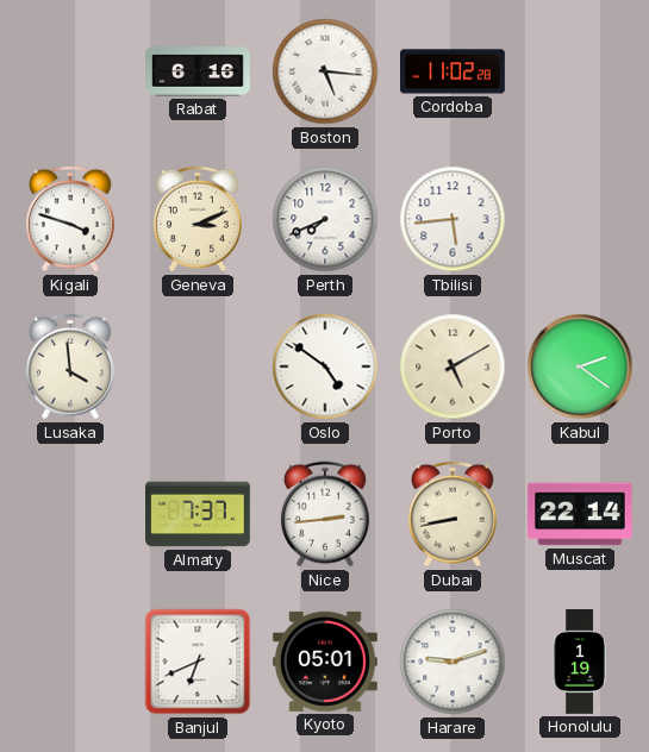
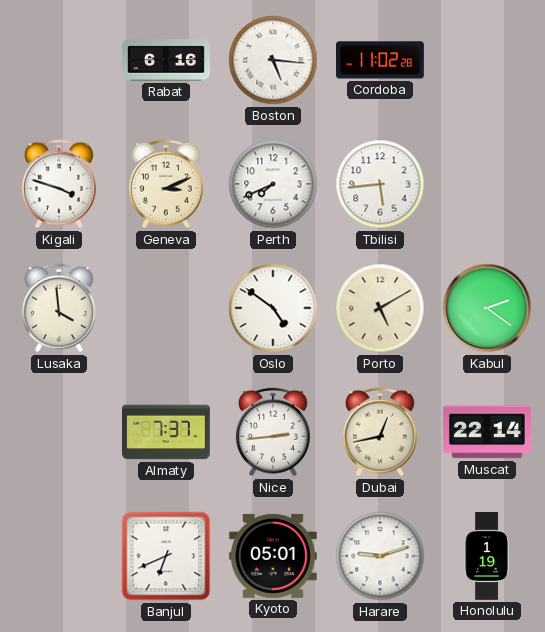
Dubai: 8:43 -> 12:43
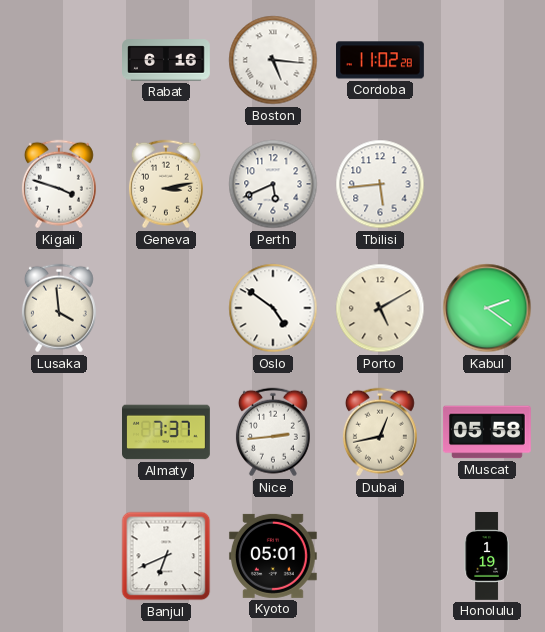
Geneva: 3:11 -> 3:13
Perth: 7:41 -> 5:41
Muscat: 22:14 -> 05:58
Harare: 9:12 -> none
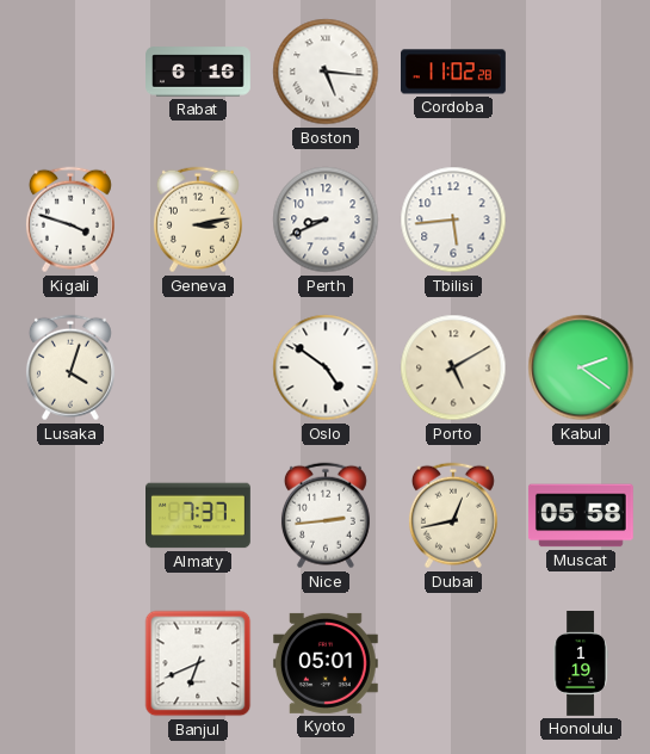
Perth: 5:41 -> 8:41
Lusaka: 3:59 -> 4:03
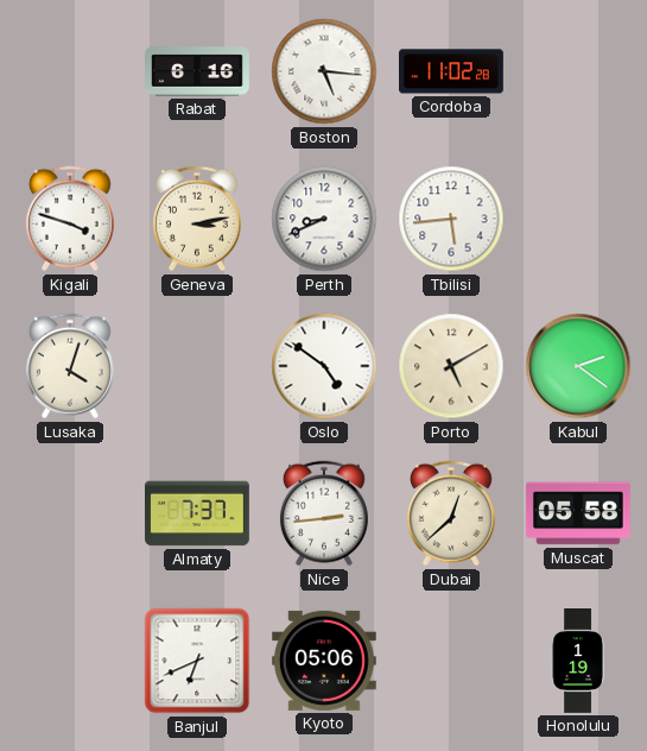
Dubai: 12:43 -> 12:38
Kyoto: 05:01 -> 05:06
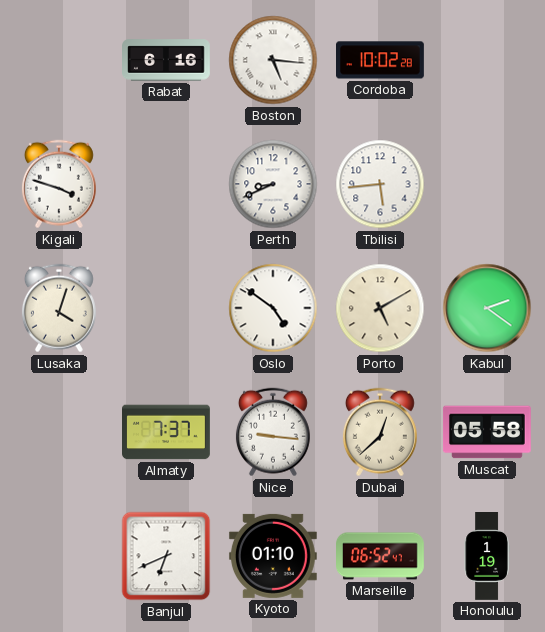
Cordoba: 11:02 -> 10:02
Geneva: 3:13 -> none
Nice: 2:44 -> 9:16
Kyoto: 05:06 -> 01:10
Marseille: none -> 06:52
